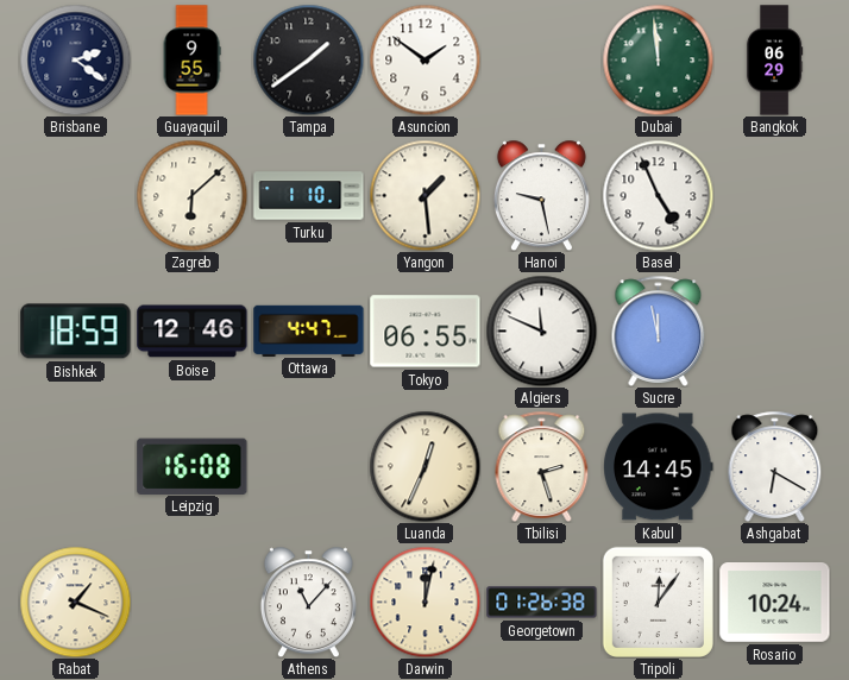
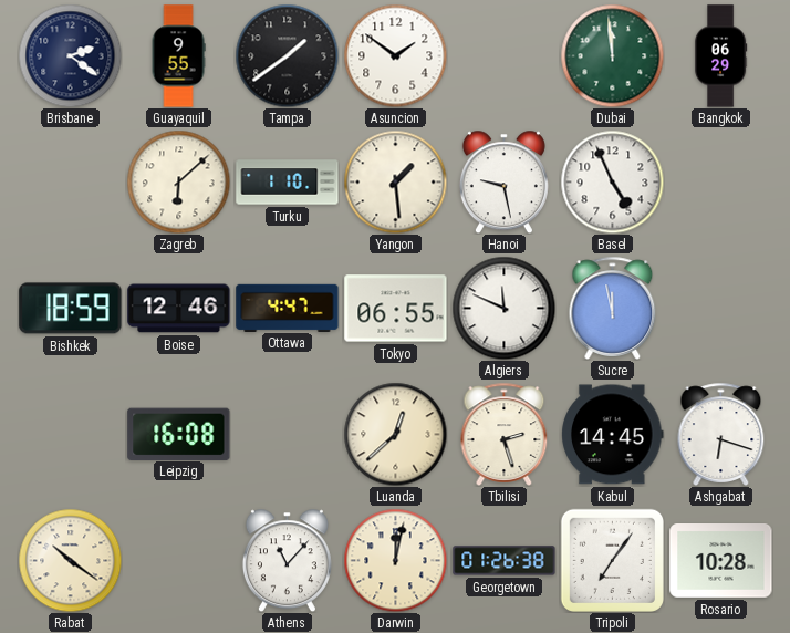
Luanda: 12:34 -> 12:38
Ashgabat: 6:20 -> 6:18
Rabat: 1:19 -> 10:21
Tripoli: 12:06 -> 7:06
Rosario: 10:24 -> 10:28
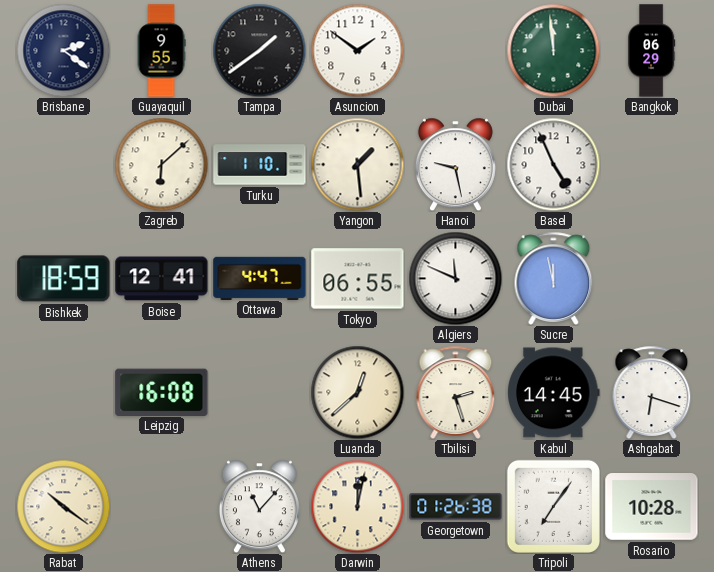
Boise: 12:46 -> 12:41
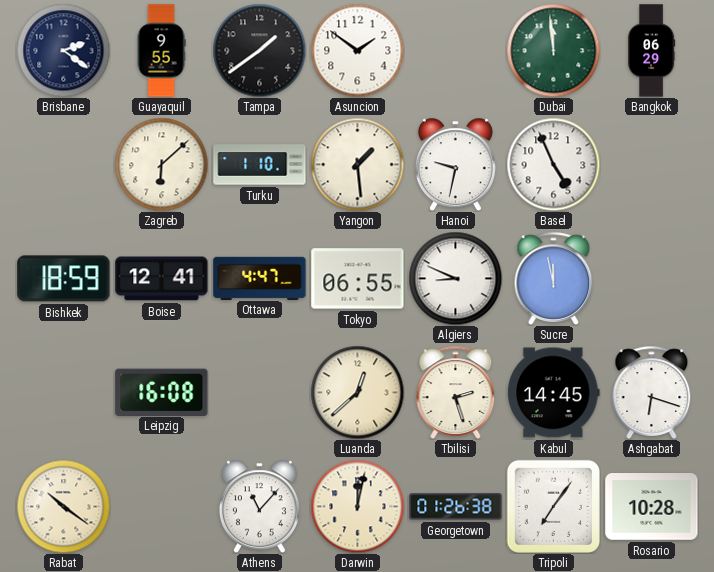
Hanoi: 9:28 -> 9:32
Algiers: 11:49 -> 8:49
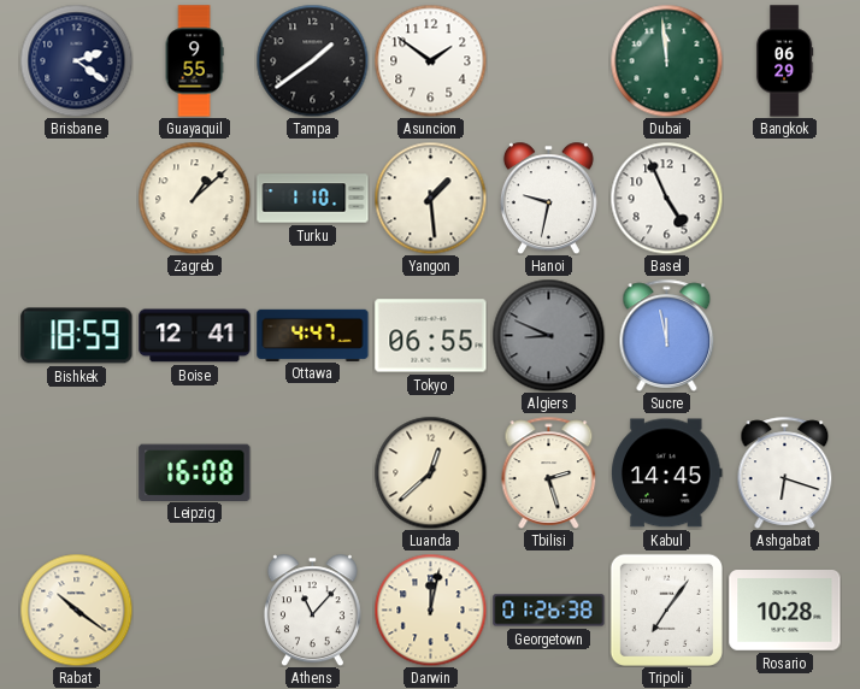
Zagreb: 6:08 -> 1:08
Algiers dial: white -> grey
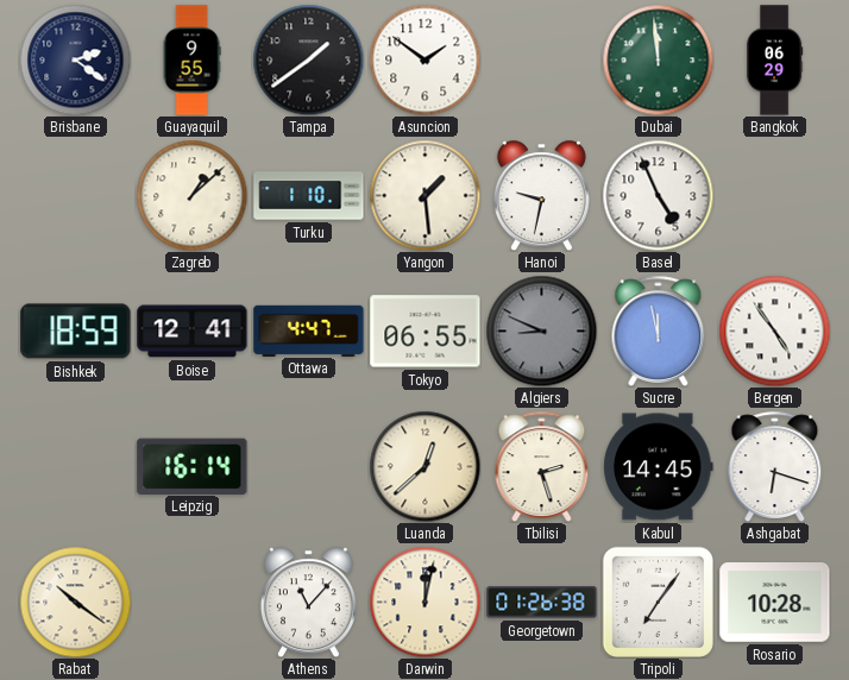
Bergen: none -> 4:54
Leipzig: 16:08 -> 16:14
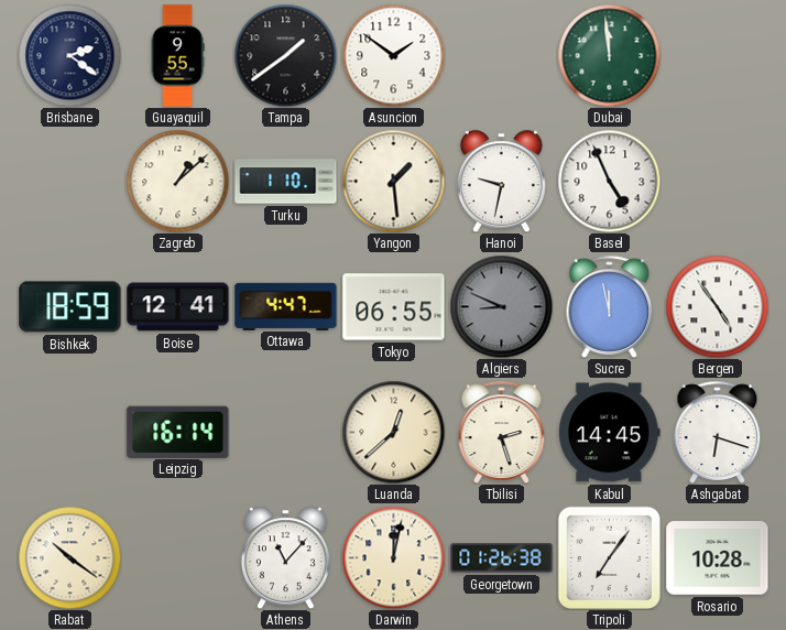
Bangkok: 06:29 -> none
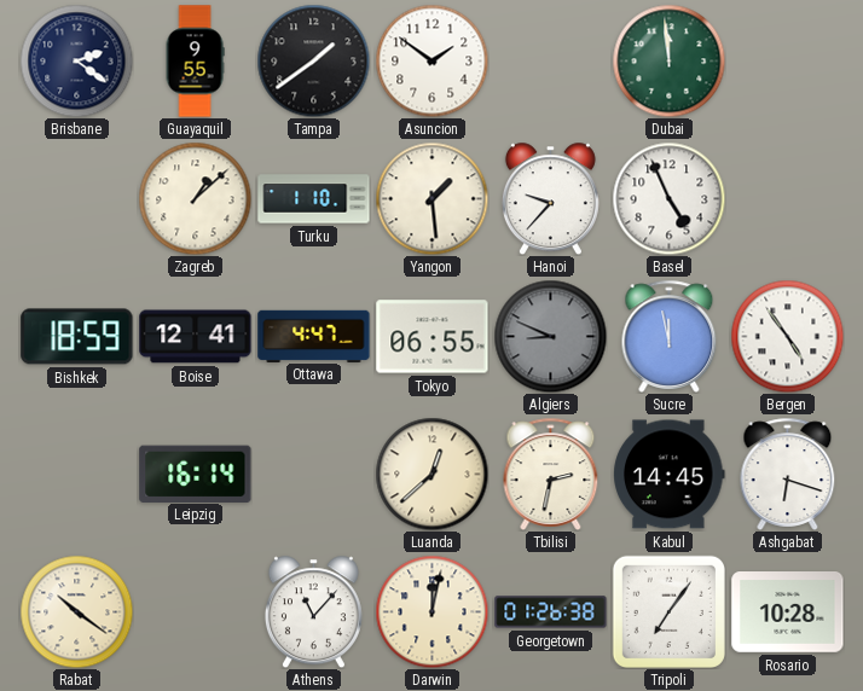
Hanoi: 9:32 -> 9:37
Tbilisi: 2:27 -> 2:32
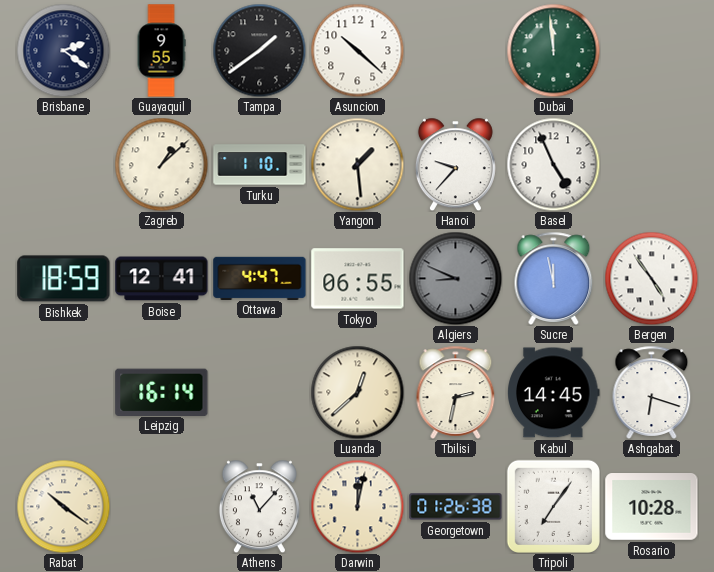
Asuncion: 1:51 -> 10:22
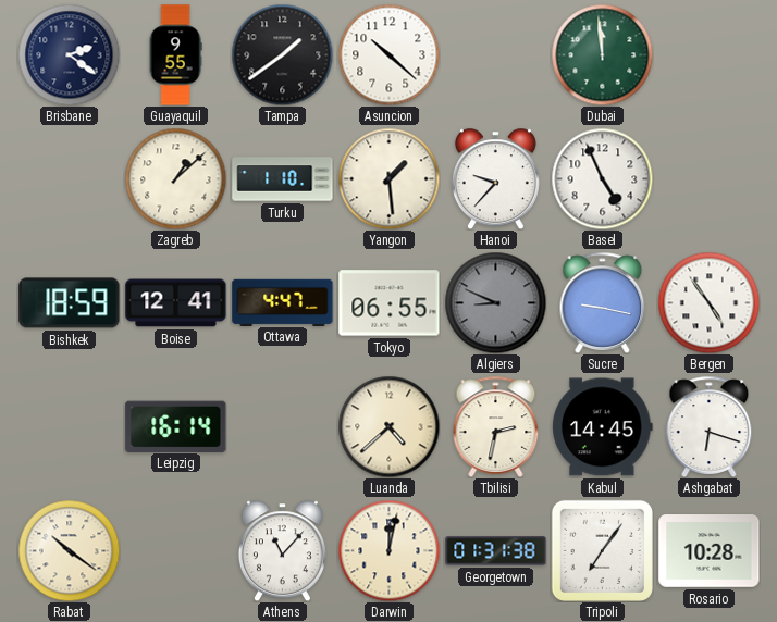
Sucre: 11:58 -> 9:17
Luanda: 12:38 -> 4:38
Georgetown: 01:26 -> 01:31
